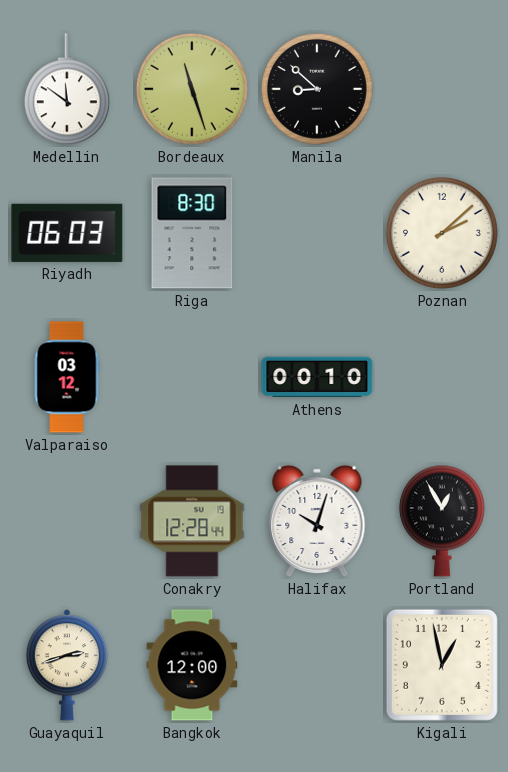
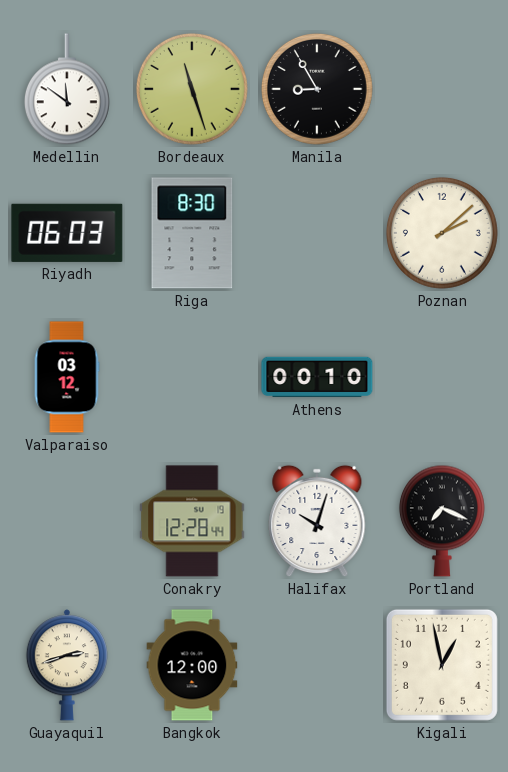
Manila: 8:52 -> 8:55
Portland: 12:55 -> 7:19
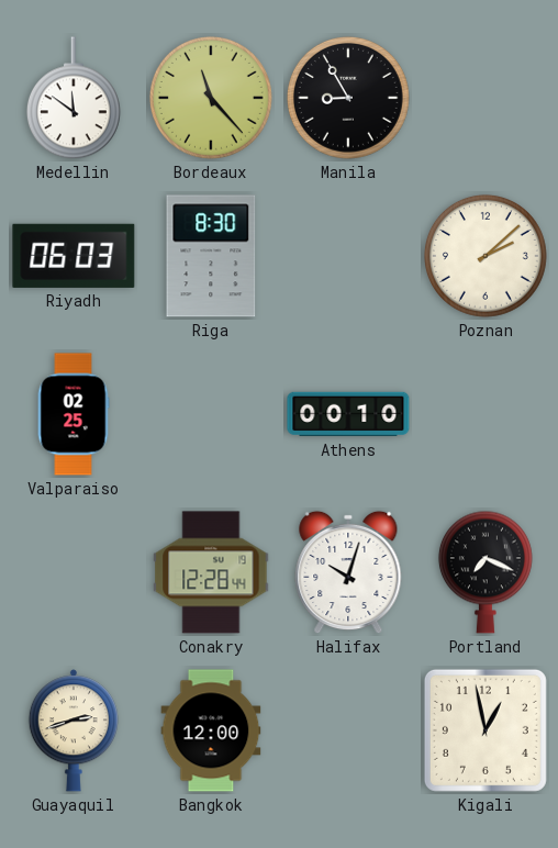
Bordeaux: 11:27 -> 11:23
Valparaiso: 03:12 -> 02:25
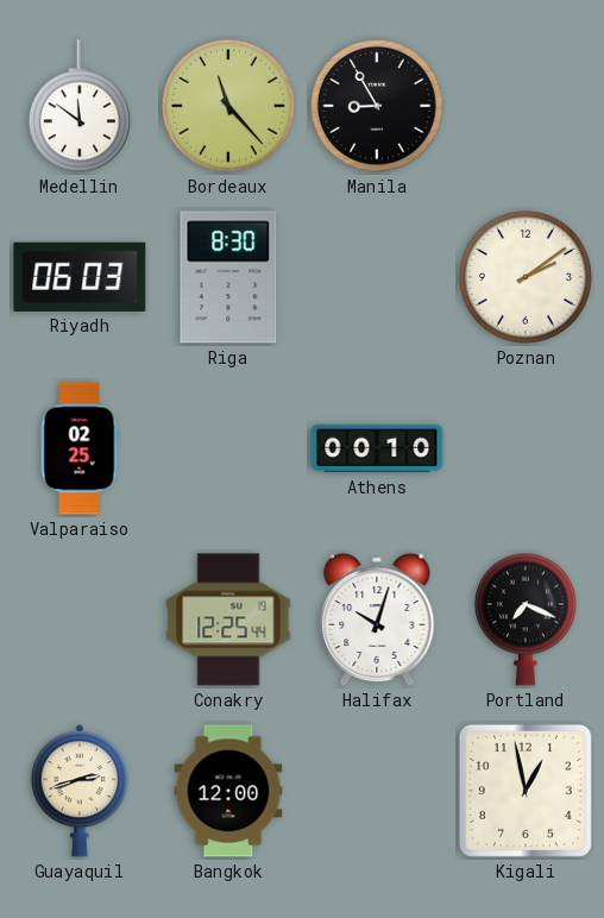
Poznan: 2:08 -> 2:09
Conakry: 12:28 -> 12:25
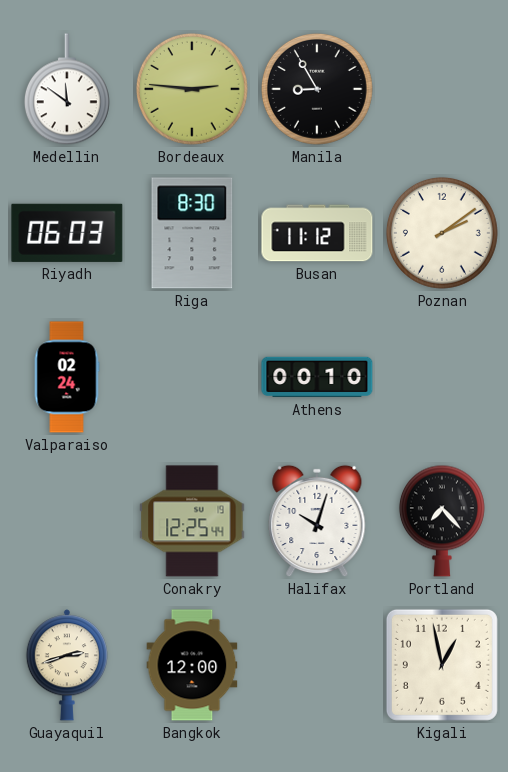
Bordeaux: 11:23 -> 2:46
Busan: none -> 11:12
Valparaiso: 02:25 -> 02:24
Portland: 7:19 -> 7:23
